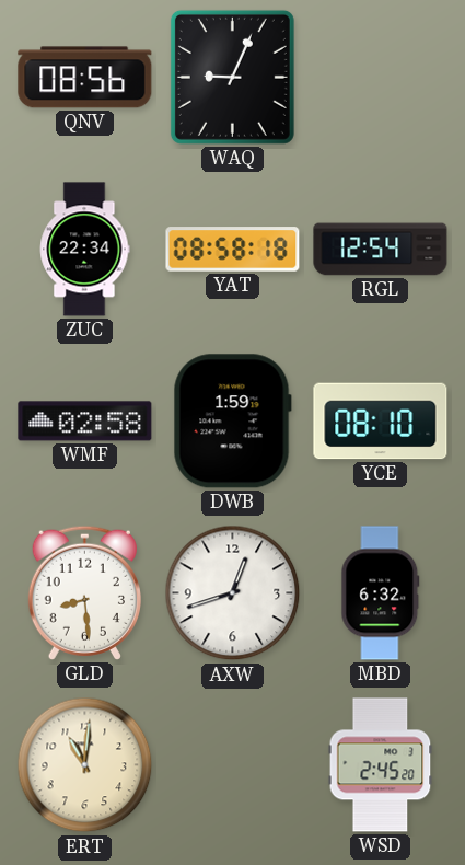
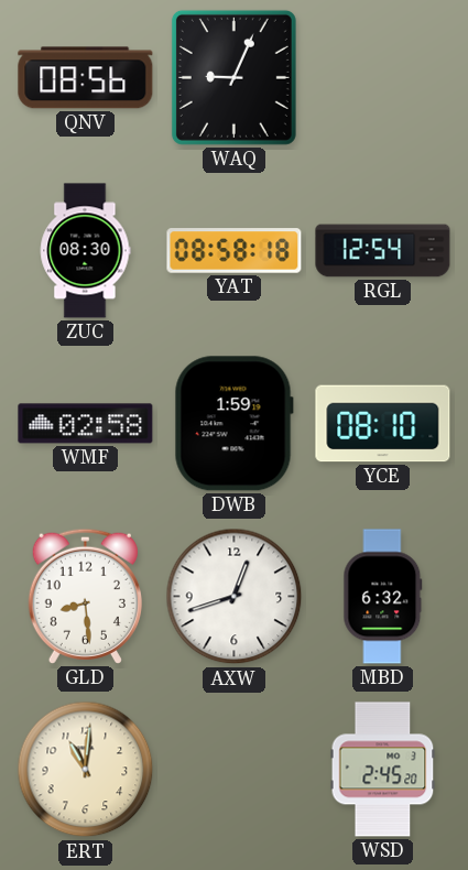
ZUC: 22:34 -> 08:30
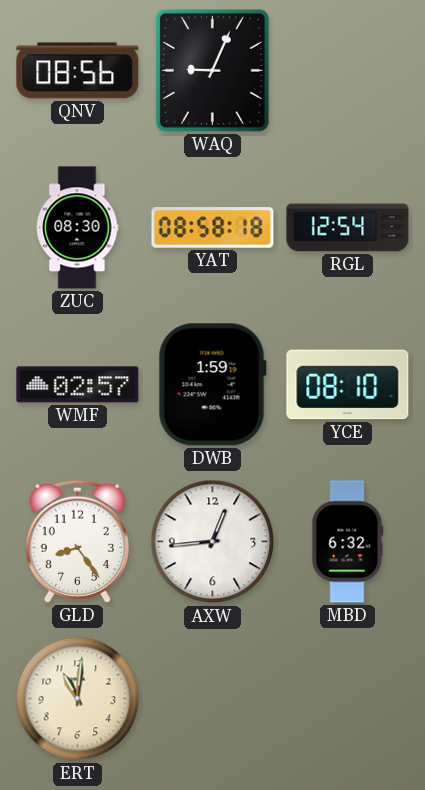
WMF: 02:58 -> 02:57
GLD: 8:29 -> 8:24
AXW: 12:42 -> 12:44
WSD: 2:45 -> none
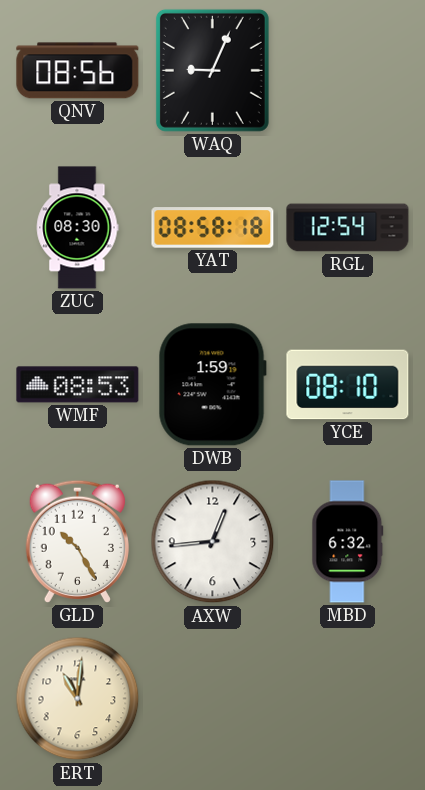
WMF: 02:57 -> 08:53
GLD: 8:24 -> 10:25
